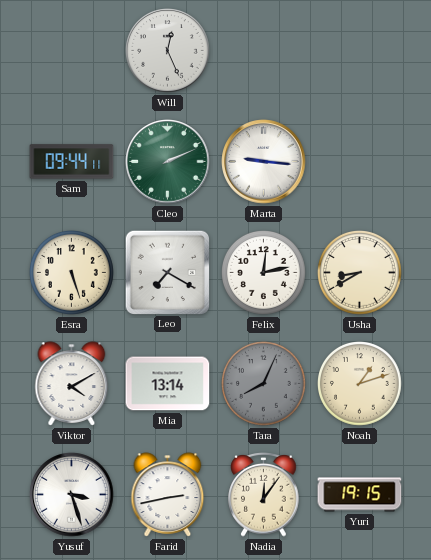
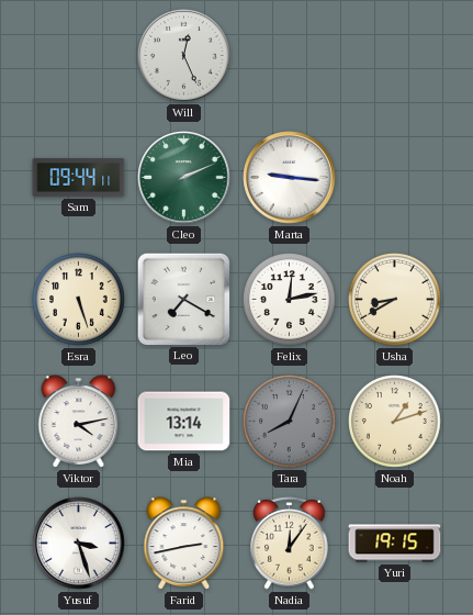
Viktor: 4:10 -> 4:13
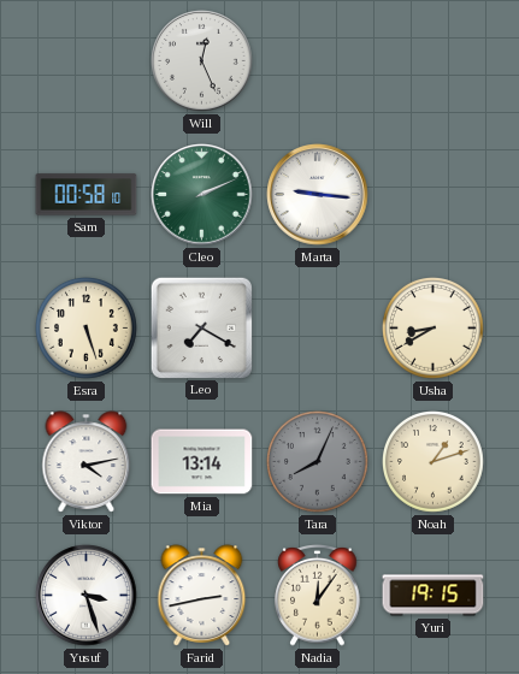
Sam: 09:44 -> 00:58
Felix: 12:13 -> none
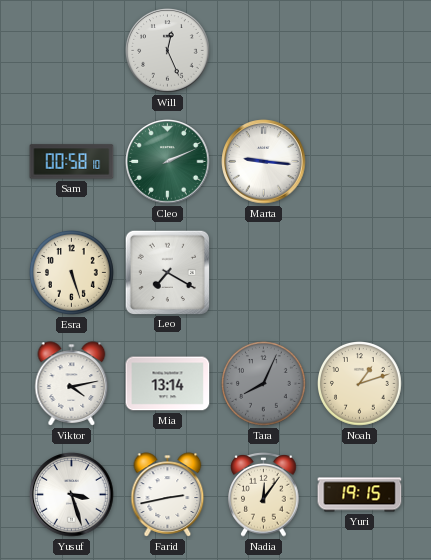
Usha: 8:40 -> none
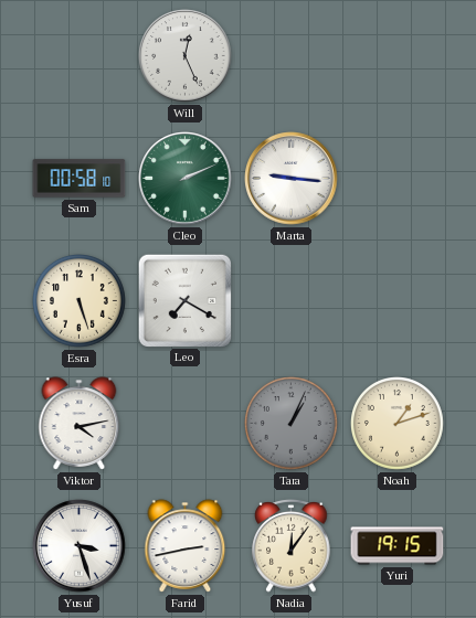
Mia: 13:14 -> none
Tara: 8:04 -> 1:04
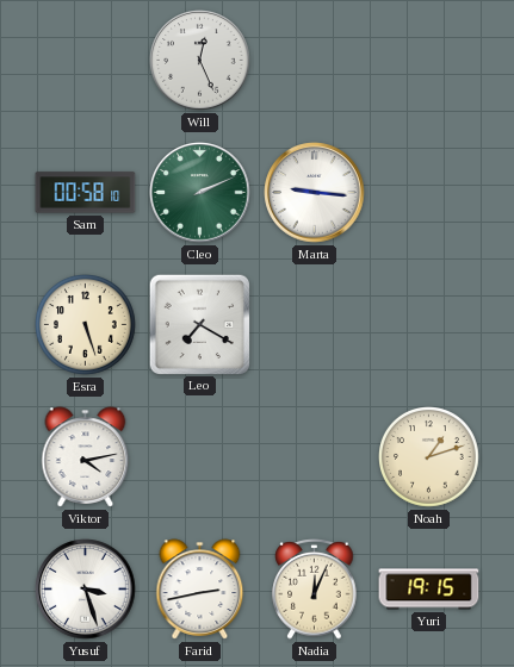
Tara: 1:04 -> none
Nadia: 12:06 -> 12:04
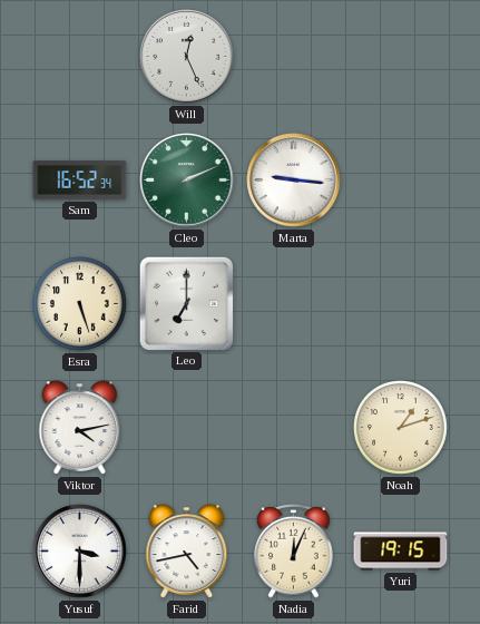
Sam: 00:58 -> 16:52
Leo: 7:20 -> 7:00
Yusuf: 3:27 -> 3:30
Farid: 2:43 -> 4:43
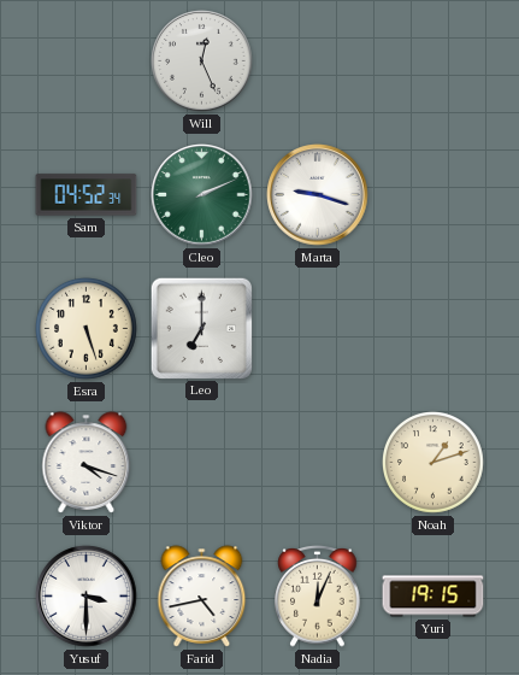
Sam: 16:52 -> 04:52
Marta: 9:16 -> 9:18
Viktor: 4:13 -> 4:18
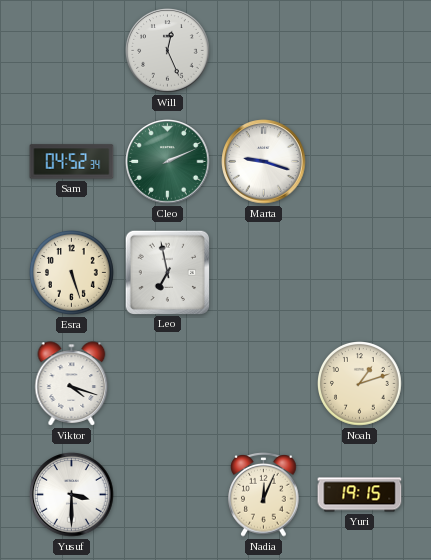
Leo: 7:00 -> 6:58
Farid: 4:43 -> none
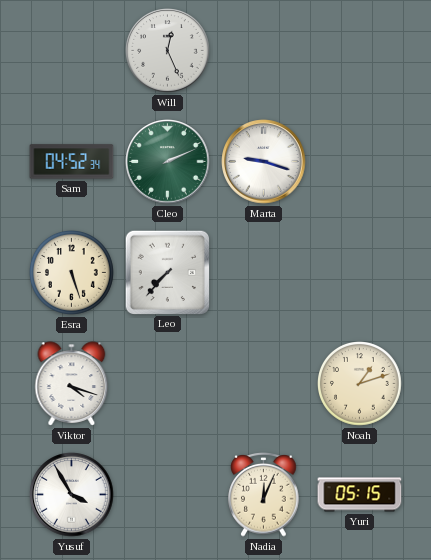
Leo: 6:58 -> 7:37
Yusuf: 3:30 -> 3:55
Yuri: 19:15 -> 05:15
